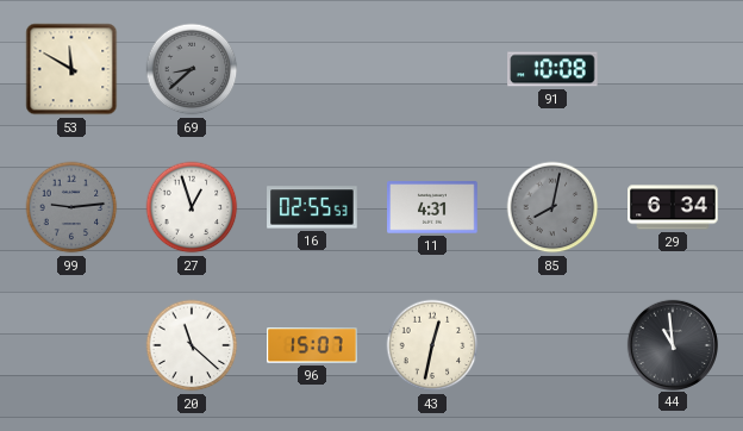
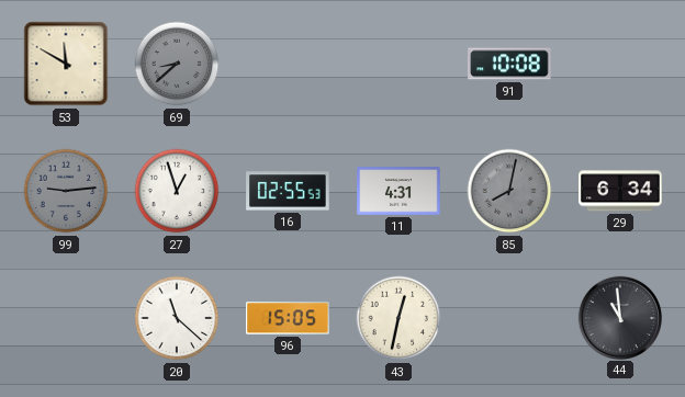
96: 15:07 -> 15:05
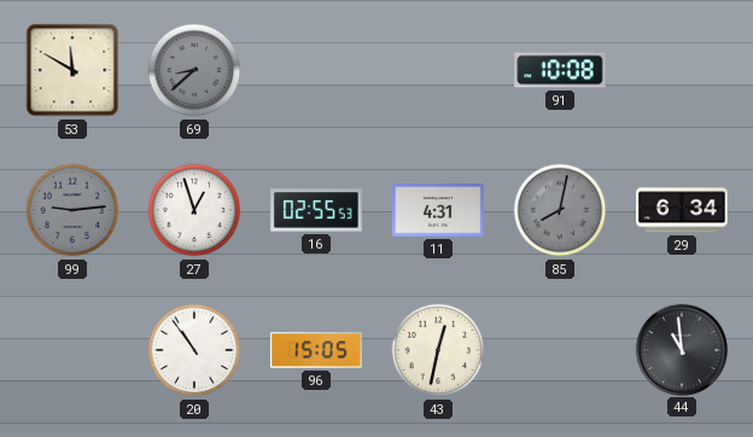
20: 11:22 -> 10:54
